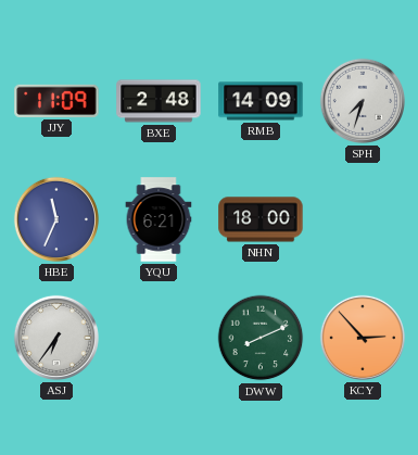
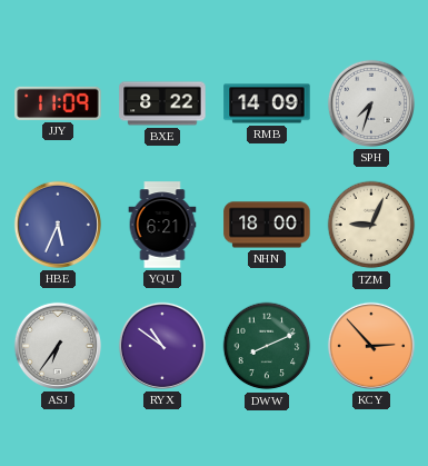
BXE: 2:48 -> 8:22
HBE: 11:34 -> 5:34
TZM: none -> 9:04
RYX: none -> 10:51
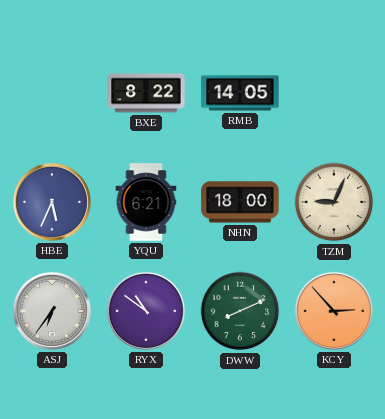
JJY: 11:09 -> none
RMB: 14:09 -> 14:05
SPH: 7:33 -> none
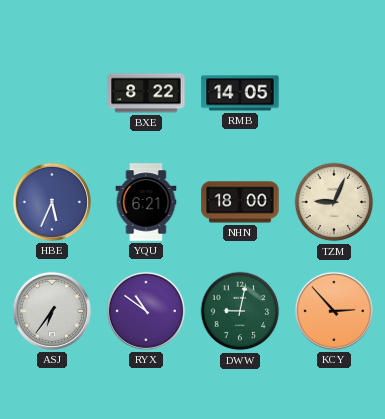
DWW: 8:11 -> 9:02
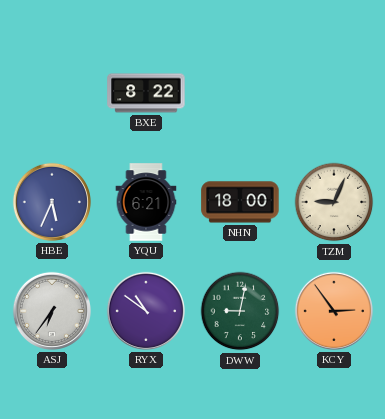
RMB: 14:05 -> none
KCY: 2:53 -> 2:54
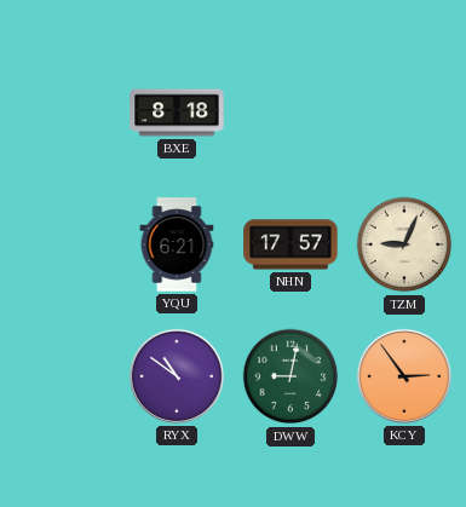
BXE: 8:22 -> 8:18
HBE: 5:34 -> none
NHN: 18:00 -> 17:57
ASJ: 6:36 -> none
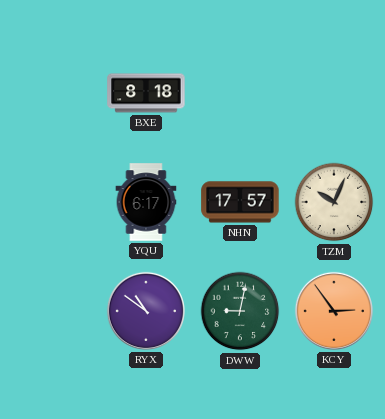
YQU: 6:21 -> 6:17
TZM: 9:04 -> 10:04
